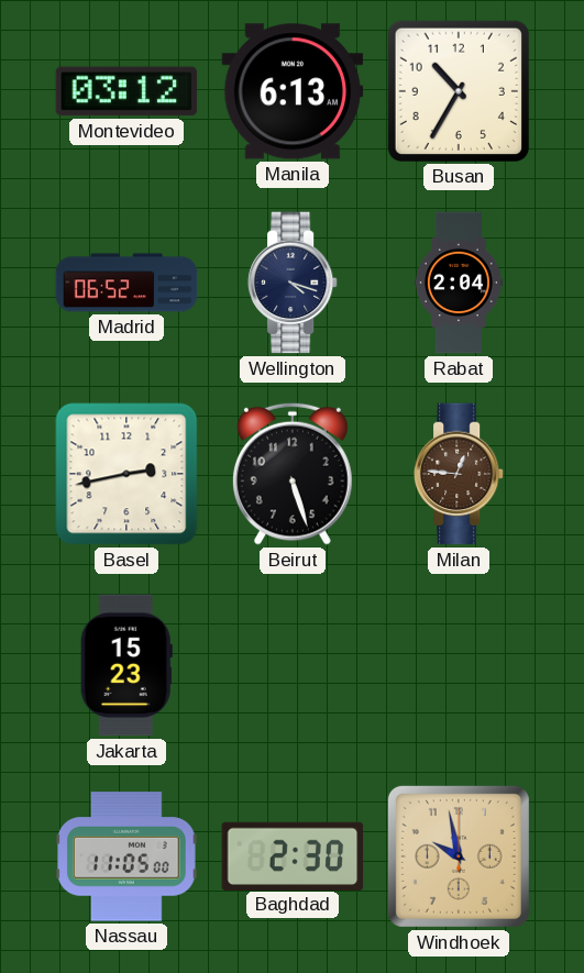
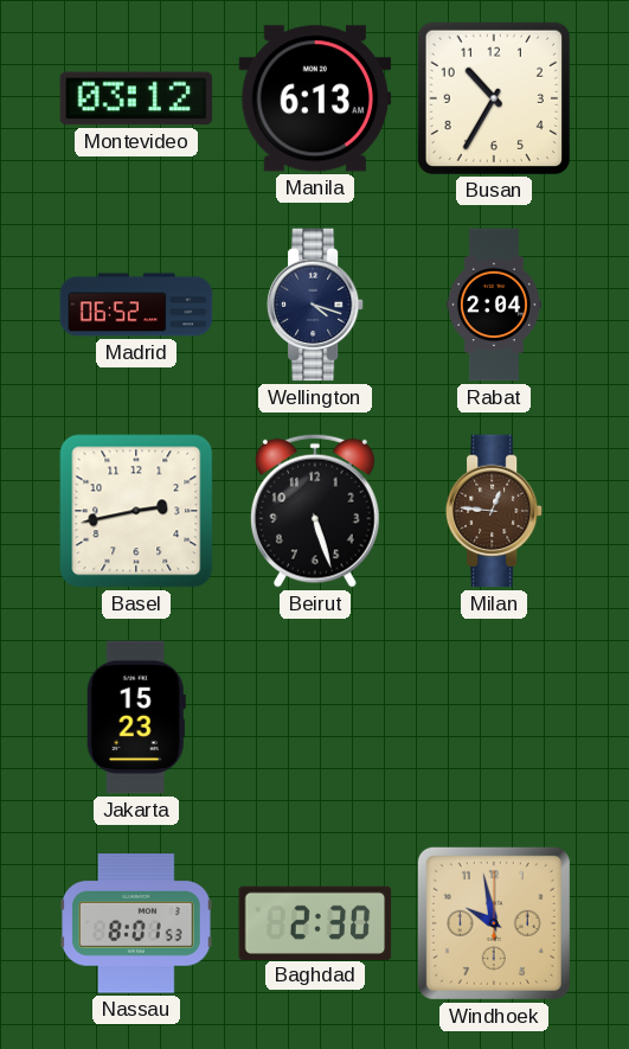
Nassau: 11:05 -> 8:01
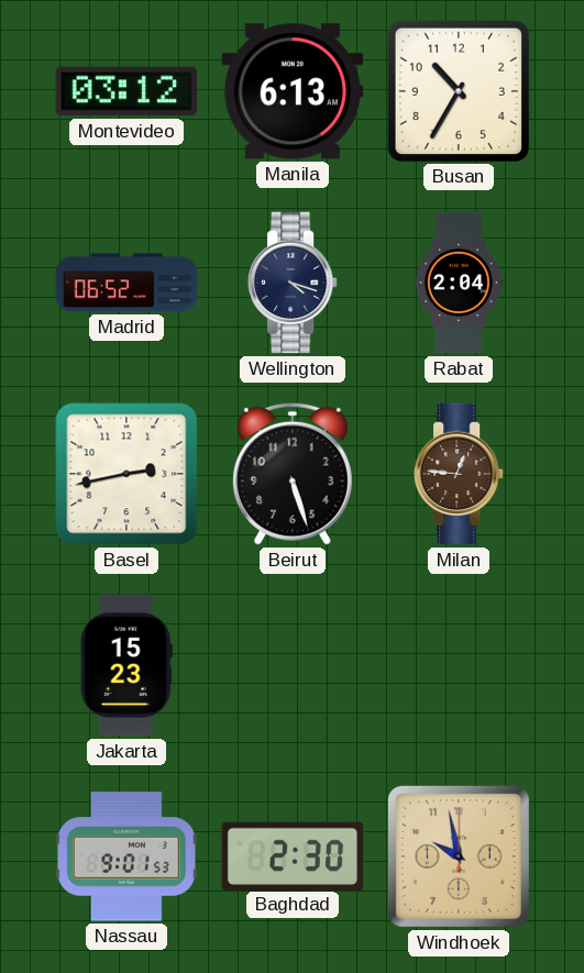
Nassau: 8:01 -> 9:01
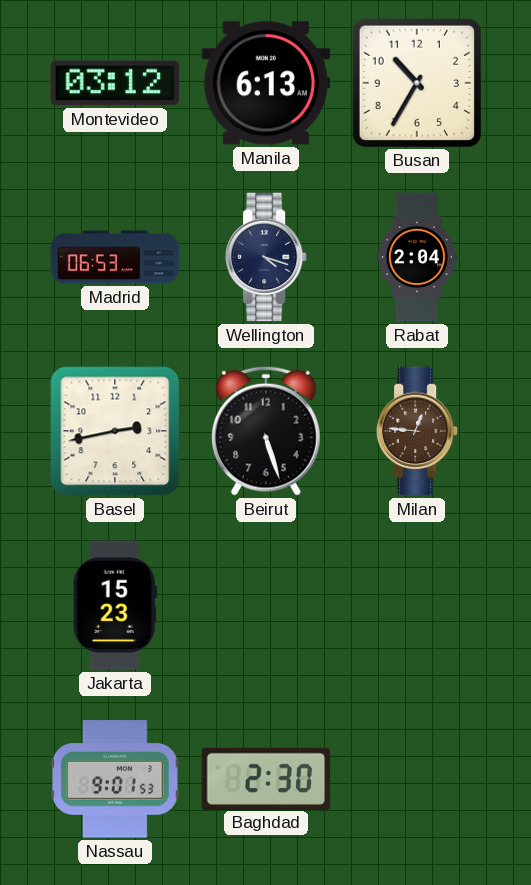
Madrid: 06:52 -> 06:53
Windhoek: 9:58 -> none
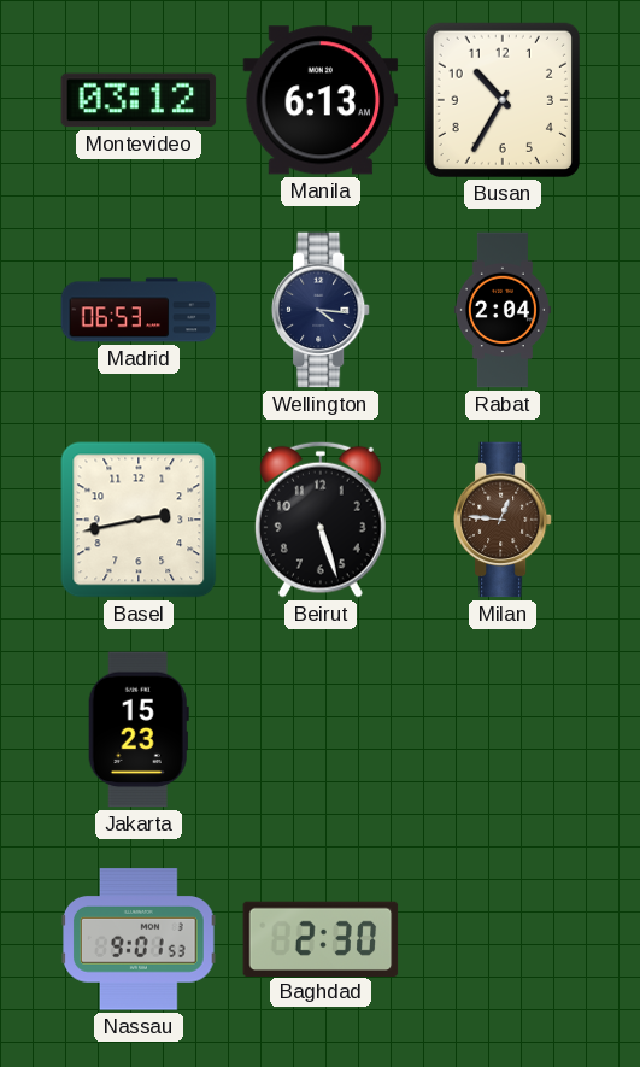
Wellington: 4:18 -> 4:16
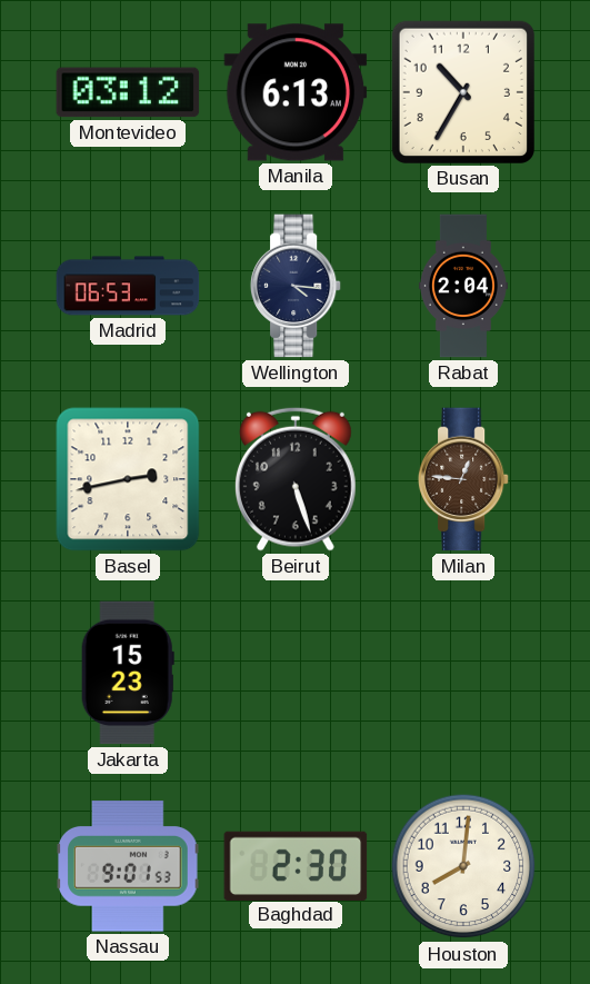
Houston: none -> 8:01
